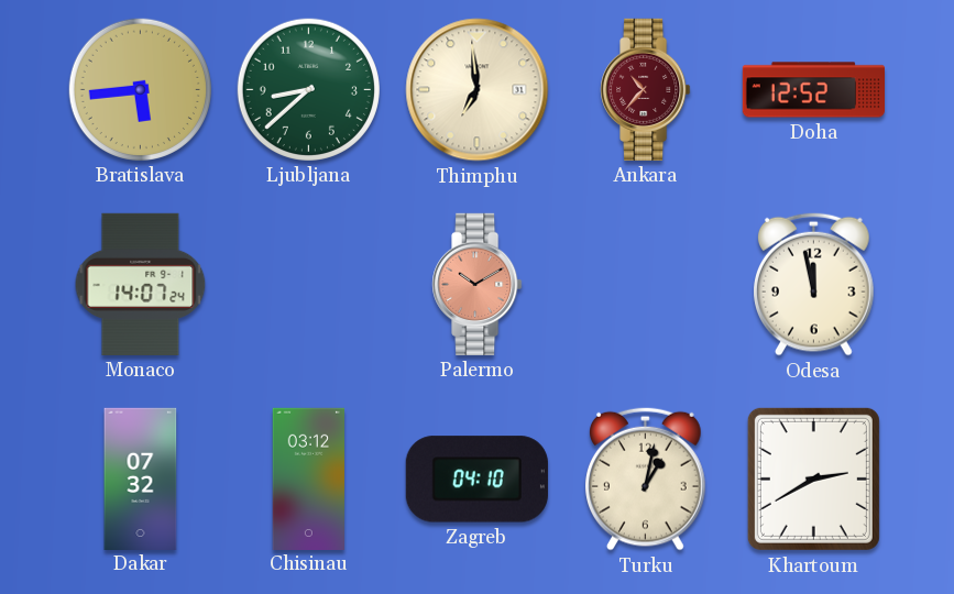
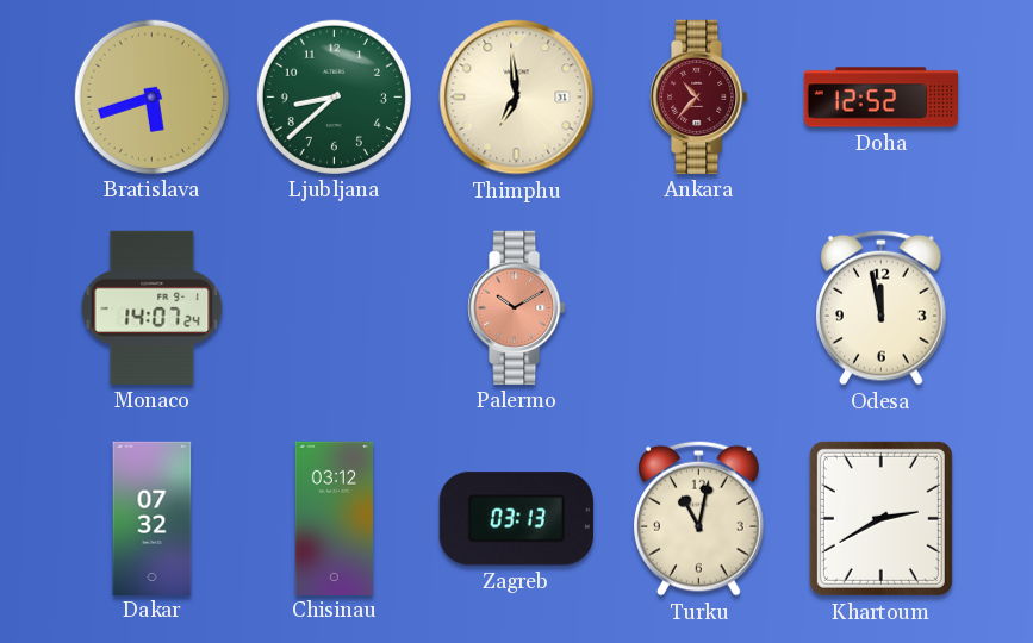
Bratislava: 5:44 -> 5:42
Zagreb: 04:10 -> 03:13
Turku: 1:02 -> 11:02
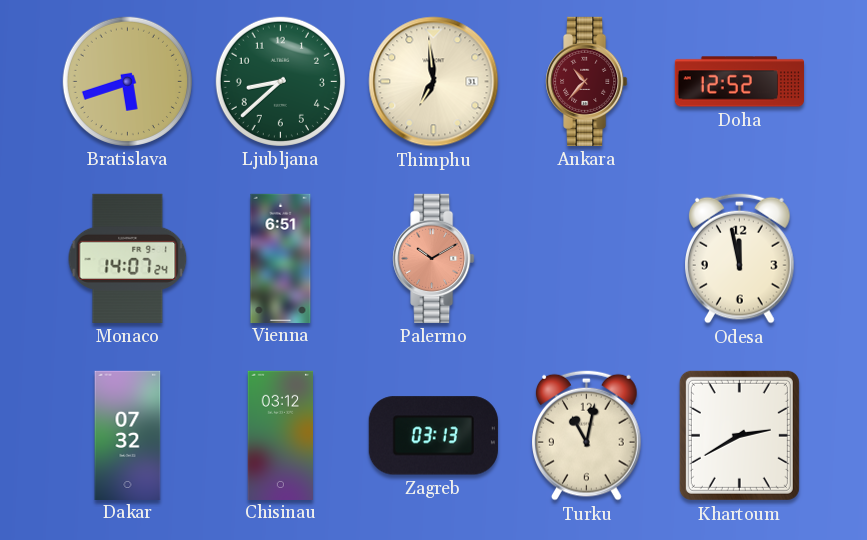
Vienna: none -> 6:51
